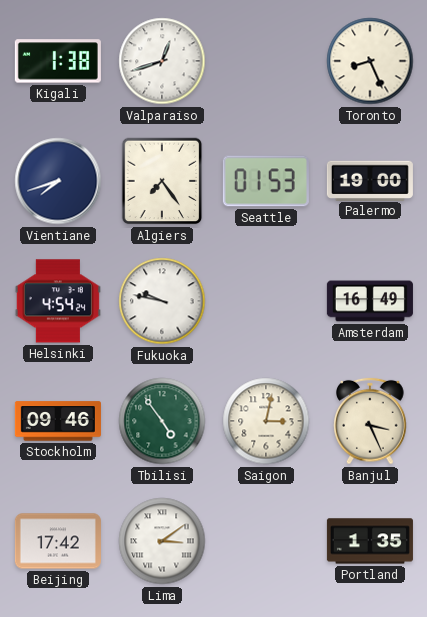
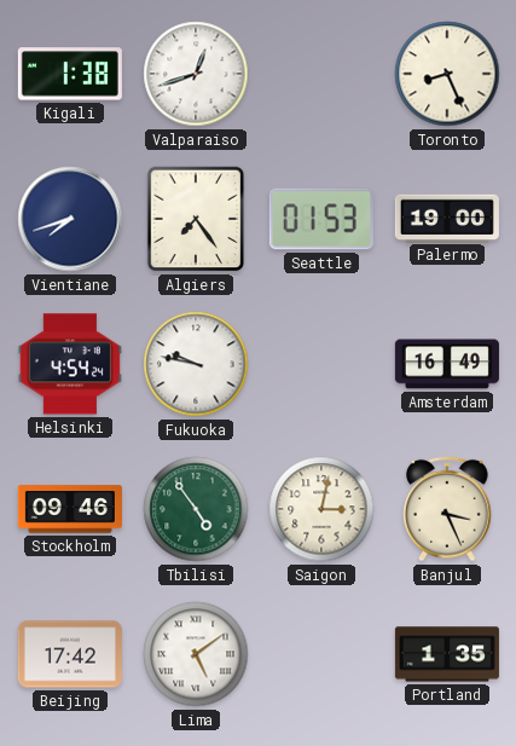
Lima: 3:09 -> 5:09
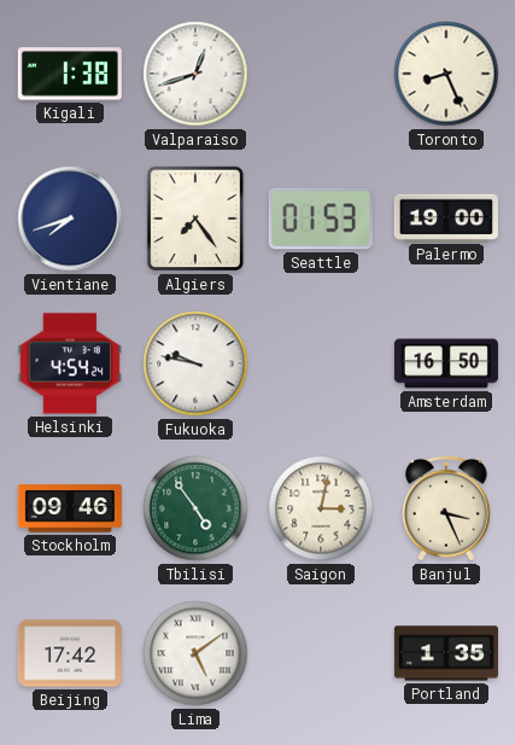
Amsterdam: 16:49 -> 16:50
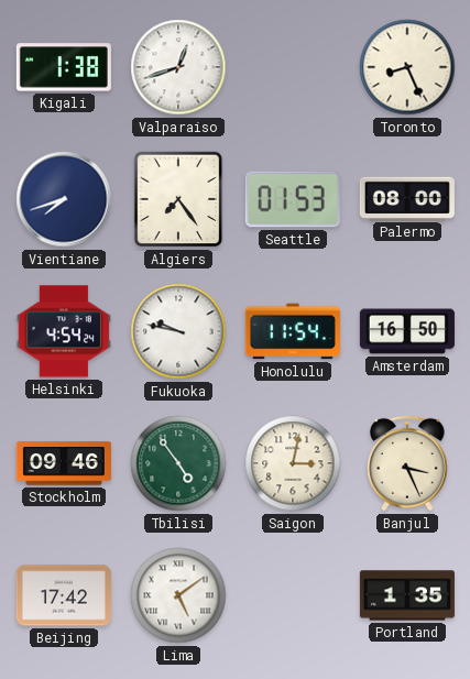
Palermo: 19:00 -> 08:00
Honolulu: none -> 11:54
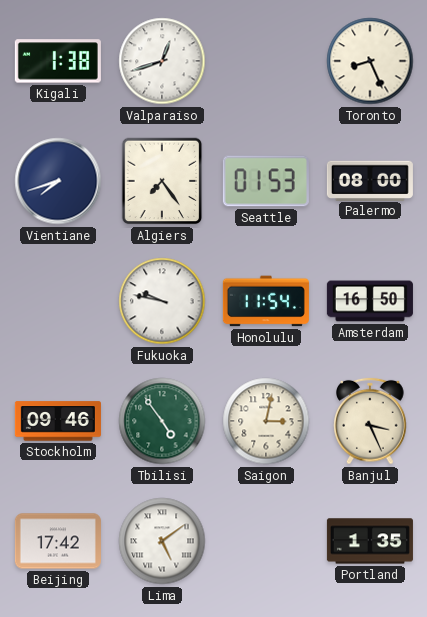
Helsinki: 4:54 -> none
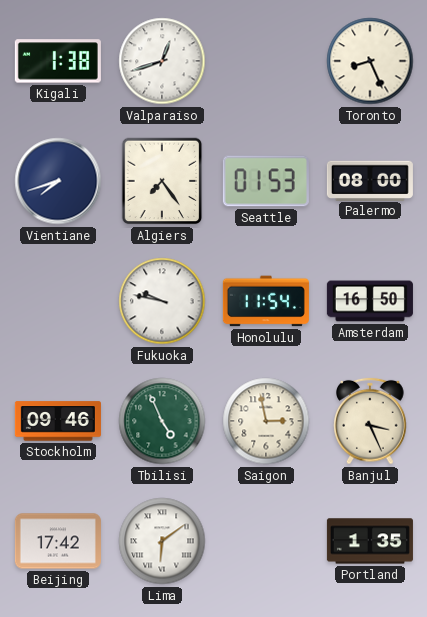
Tbilisi: 4:54 -> 4:56
Saigon: 3:02 -> 2:58
Lima: 5:09 -> 6:09
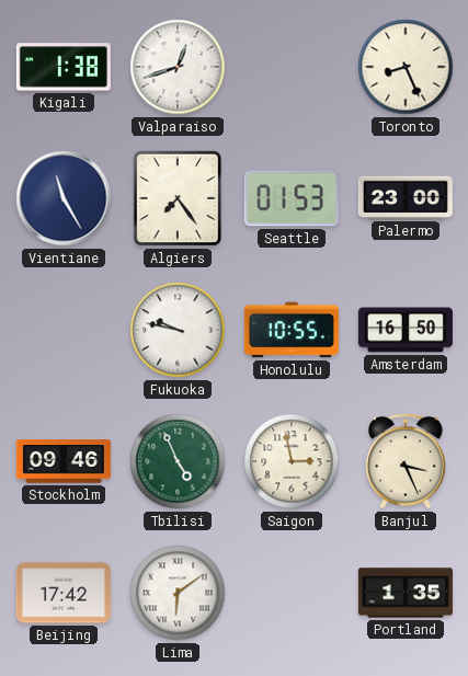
Vientiane: 7:42 -> 11:25
Palermo: 08:00 -> 23:00
Honolulu: 11:54 -> 10:55
